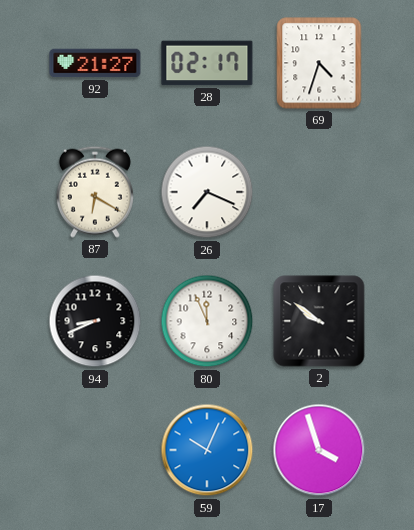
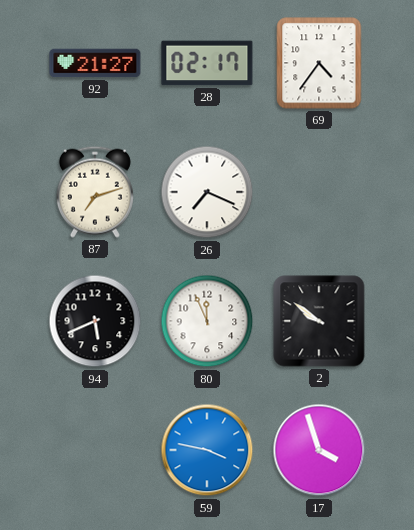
69: 4:33 -> 4:36
87: 6:20 -> 7:12
94: 8:41 -> 5:41
59: 10:04 -> 3:47
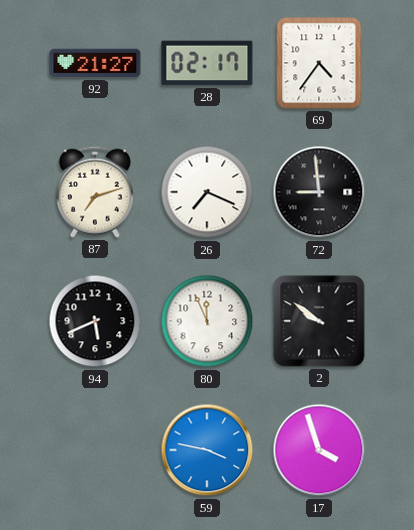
72: none -> 8:59
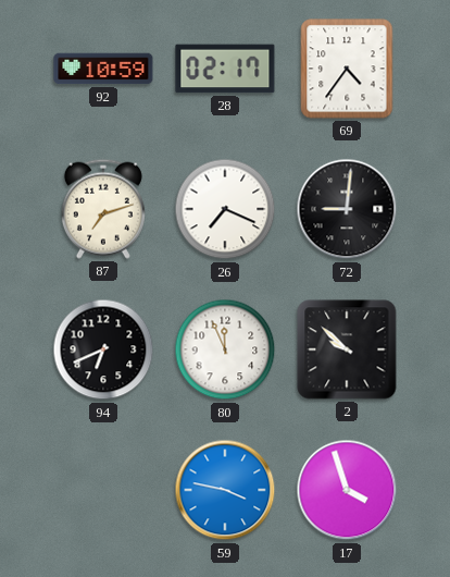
92: 21:27 -> 10:59
72: 8:59 -> 9:01
94: 5:41 -> 6:41
2: 9:51 -> 9:52
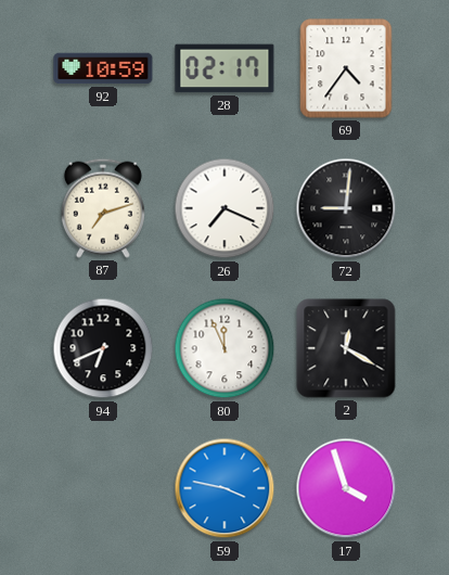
2: 9:52 -> 12:20
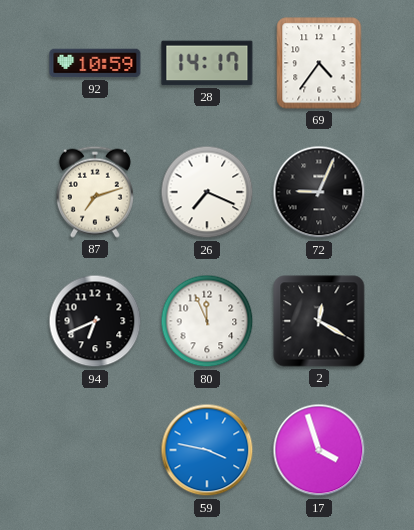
28: 02:17 -> 14:17
72: 9:01 -> 9:04
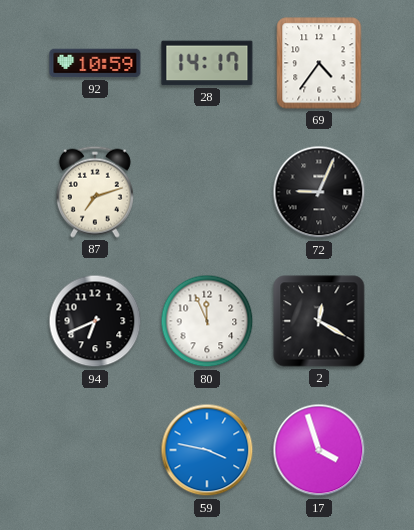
26: 7:19 -> none
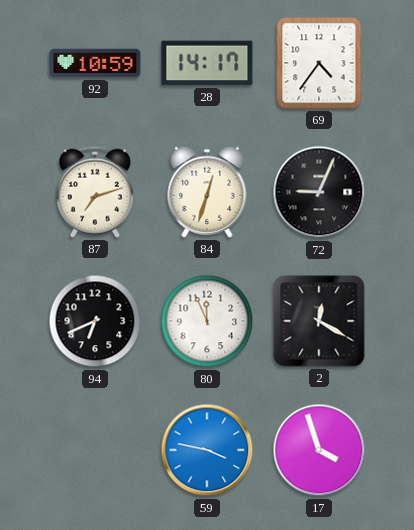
84: none -> 12:33
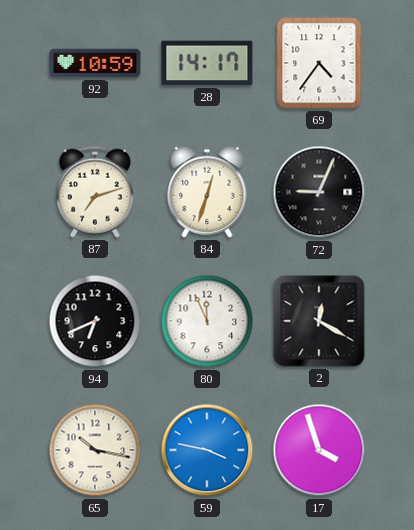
65: none -> 10:17
